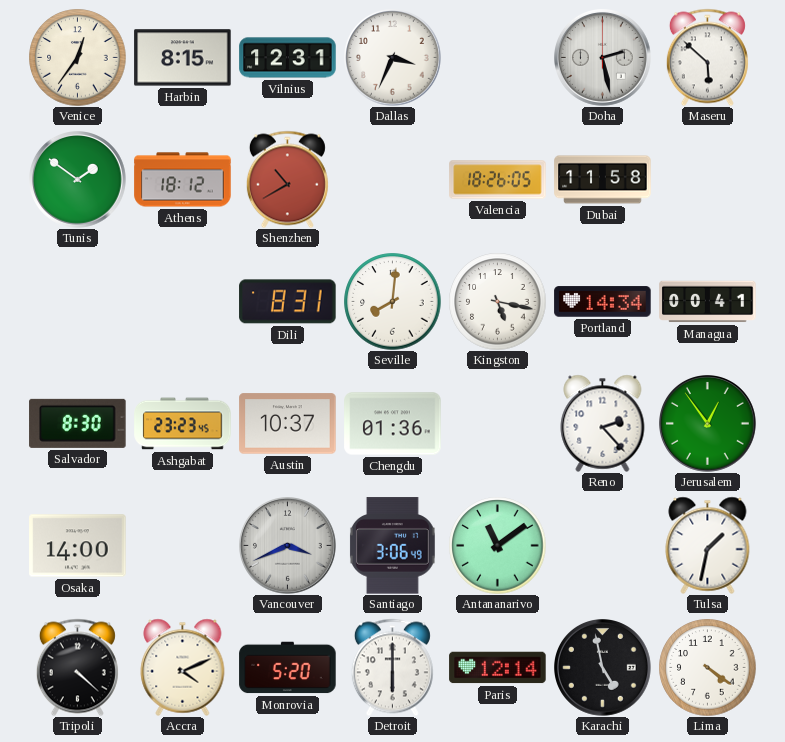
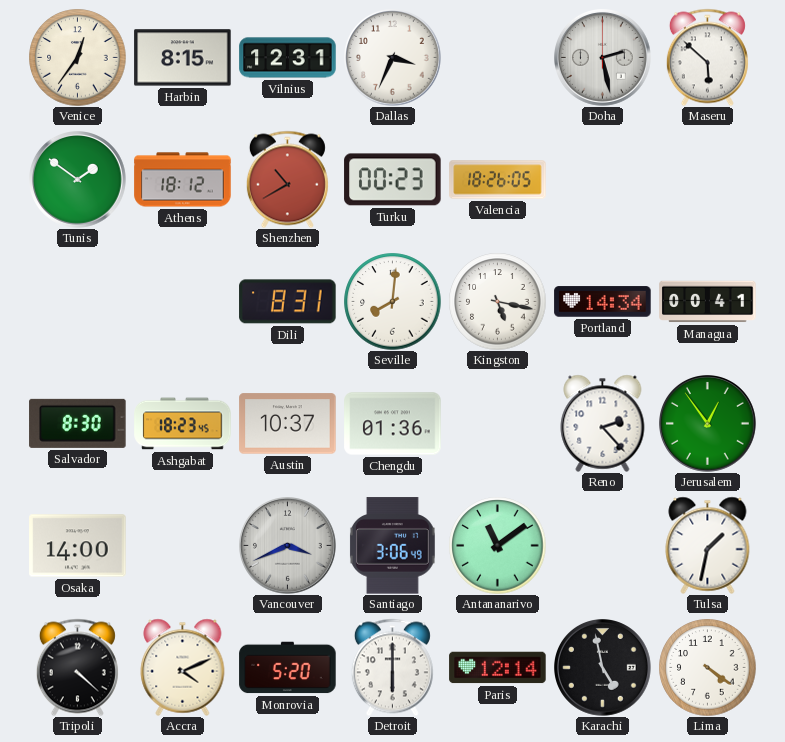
Turku: none -> 00:23
Dubai: 11:58 -> none
Ashgabat: 23:23 -> 18:23
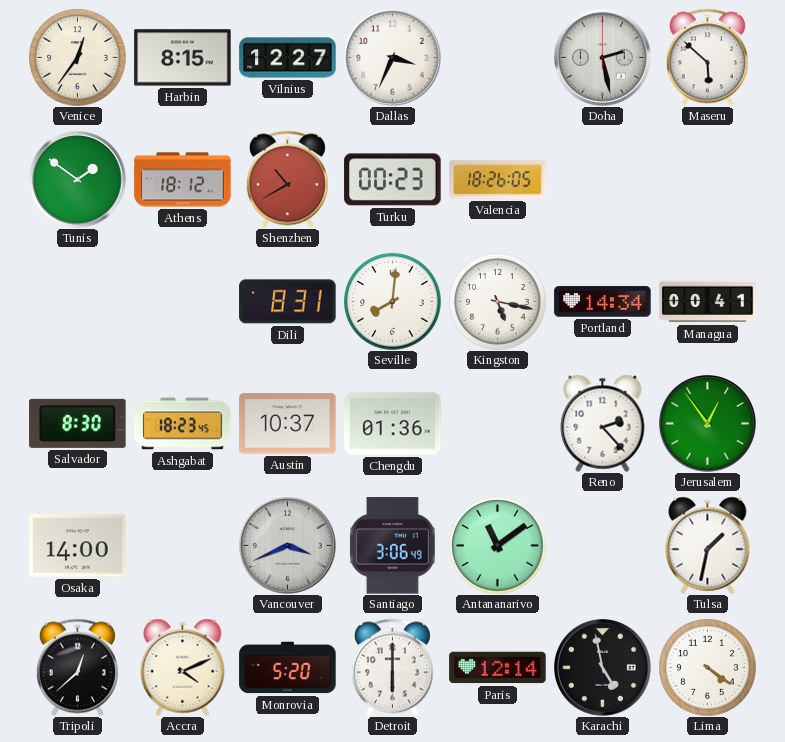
Vilnius: 12:31 -> 12:27
Tripoli: 4:22 -> 12:38
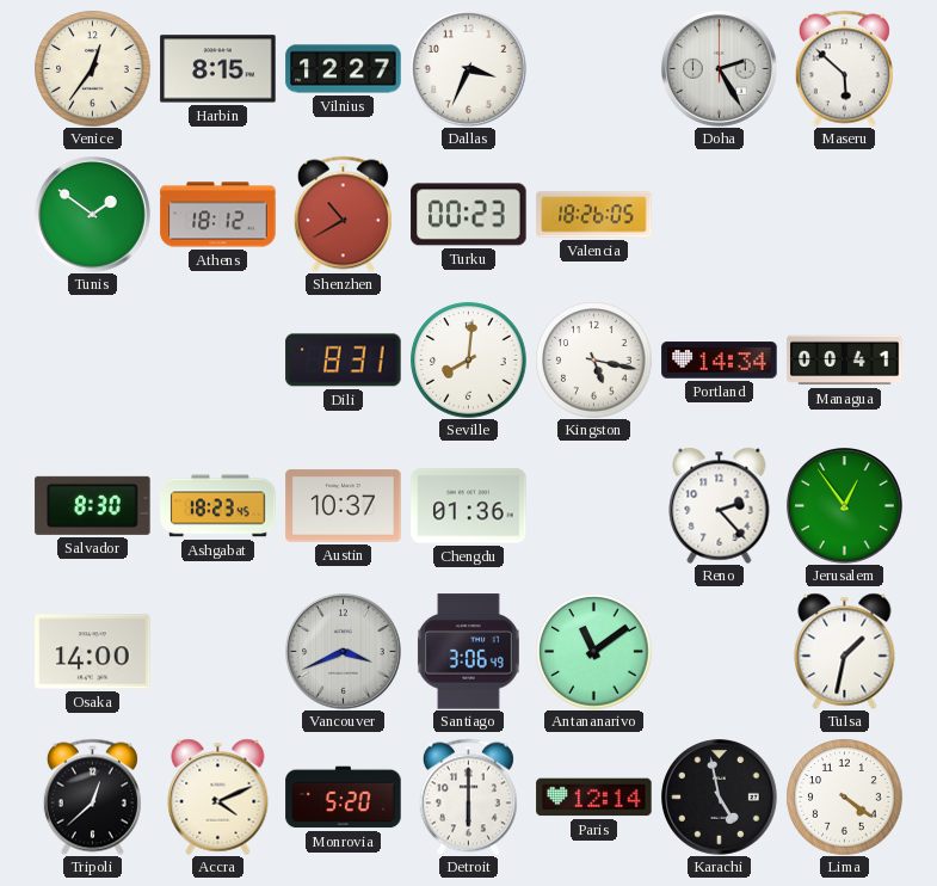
Doha: 2:28 -> 2:25
